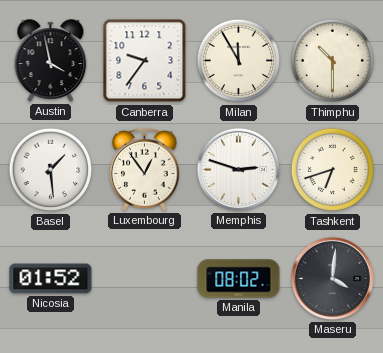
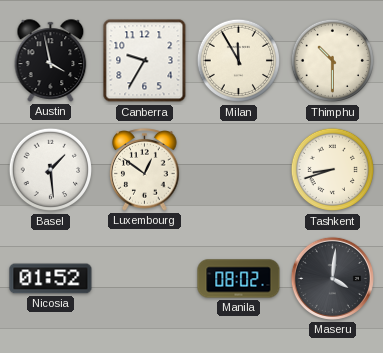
Canberra: 9:36 -> 9:35
Luxembourg: 12:54 -> 12:51
Memphis: 2:48 -> none
Tashkent: 6:42 -> 8:42
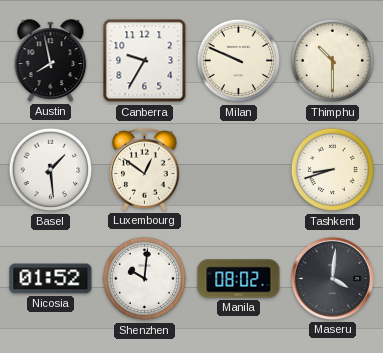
Austin: 3:58 -> 7:58
Milan: 11:55 -> 9:49
Shenzhen: none -> 10:01
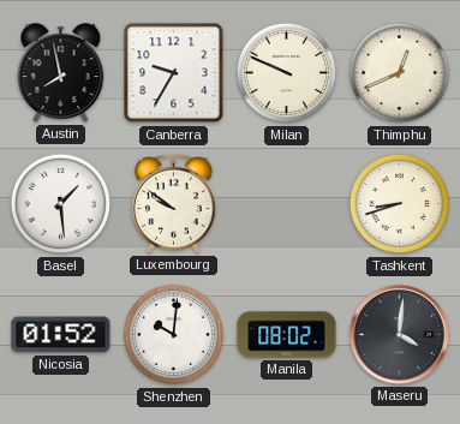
Thimphu: 10:30 -> 12:41
Luxembourg: 12:51 -> 9:51
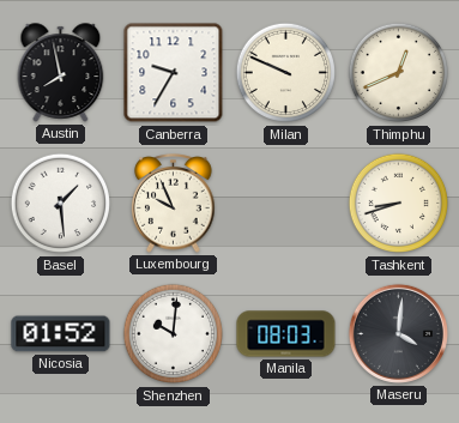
Luxembourg: 9:51 -> 9:56
Manila: 08:02 -> 08:03
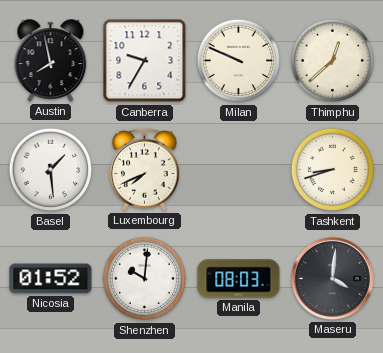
Thimphu: 12:41 -> 12:38
Luxembourg: 9:56 -> 7:41
